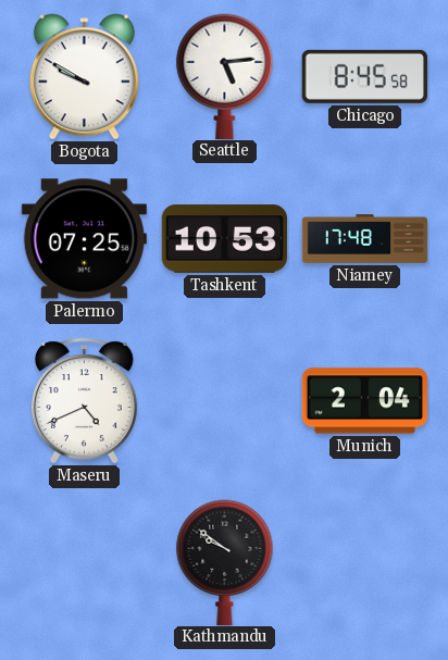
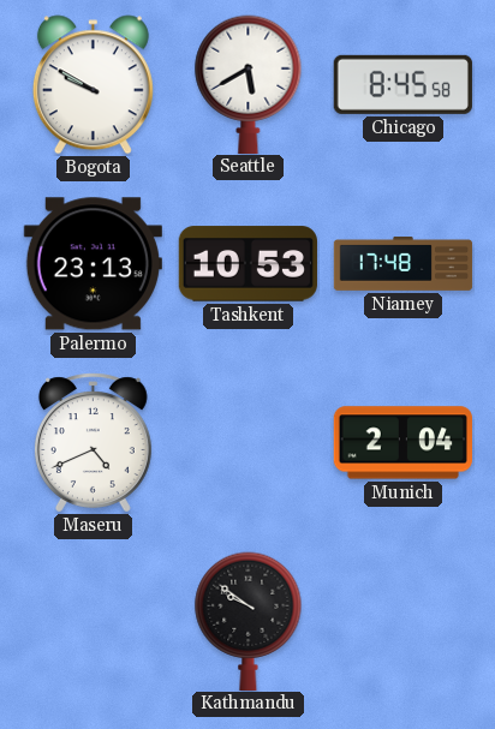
Seattle: 5:14 -> 5:40
Palermo: 07:25 -> 23:13
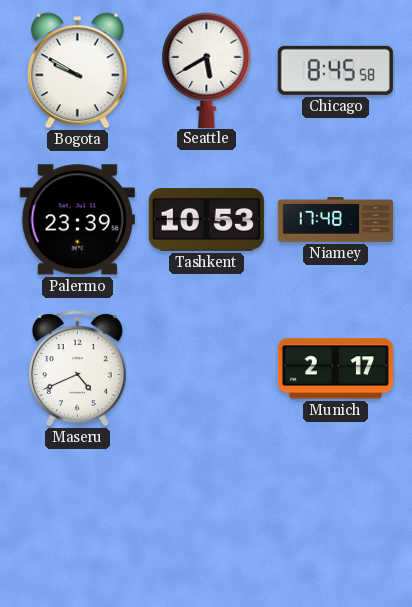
Palermo: 23:13 -> 23:39
Munich: 2:04 -> 2:17
Kathmandu: 9:51 -> none
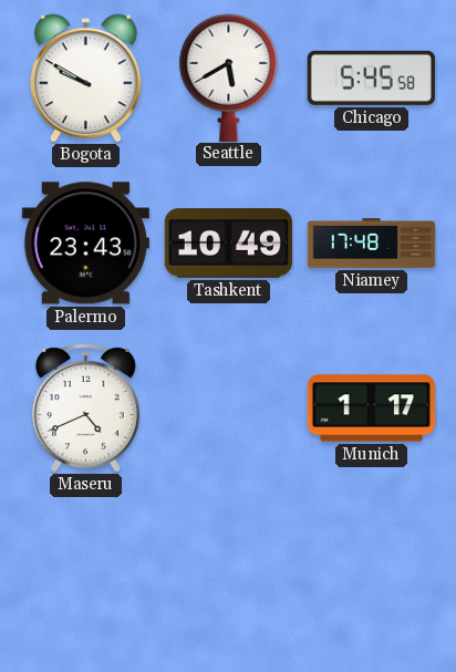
Chicago: 8:45 -> 5:45
Palermo: 23:39 -> 23:43
Tashkent: 10:53 -> 10:49
Munich: 2:17 -> 1:17
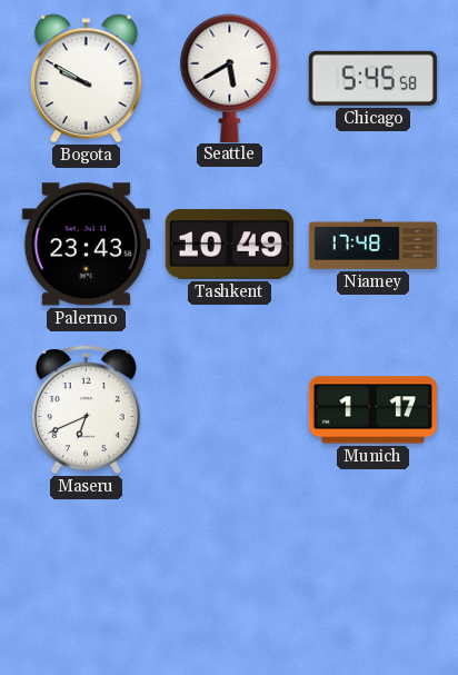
Maseru: 4:41 -> 6:41
